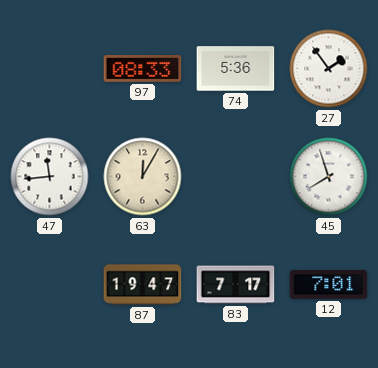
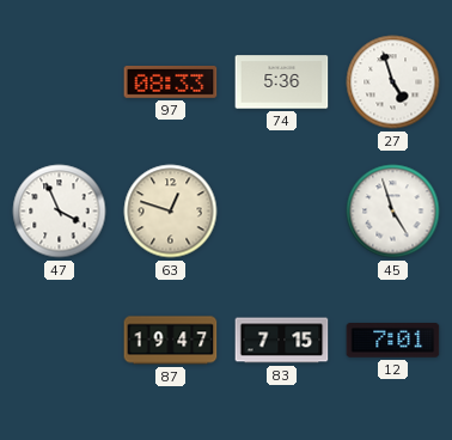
27: 1:54 -> 4:57
47: 11:44 -> 3:56
63: 12:05 -> 12:48
45: 7:57 -> 4:57
83: 7:17 -> 7:15
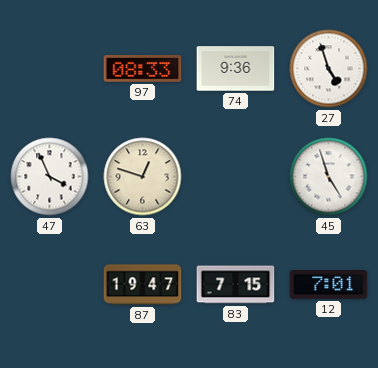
74: 5:36 -> 9:36
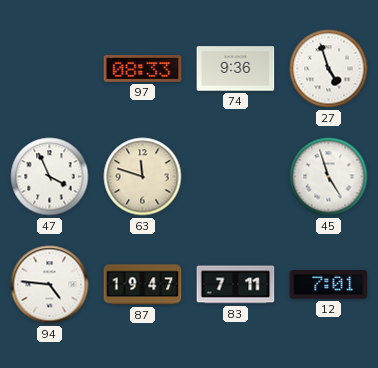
63: 12:48 -> 11:48
94: none -> 4:46
83: 7:15 -> 7:11
